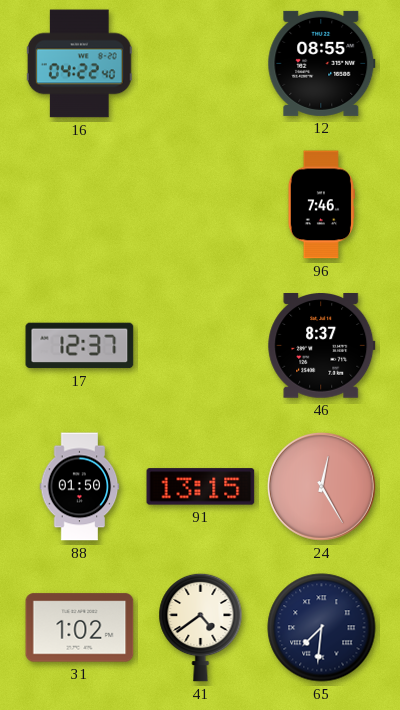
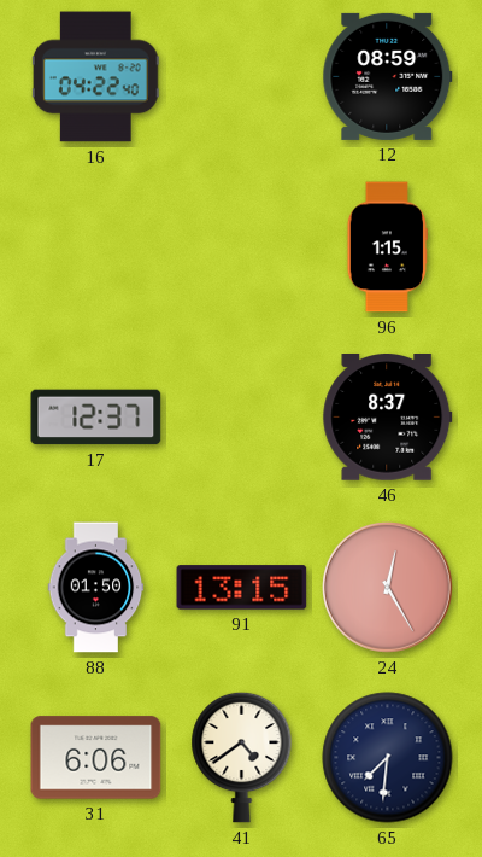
12: 08:55 -> 08:59
96: 7:46 -> 1:15
31: 1:02 -> 6:06
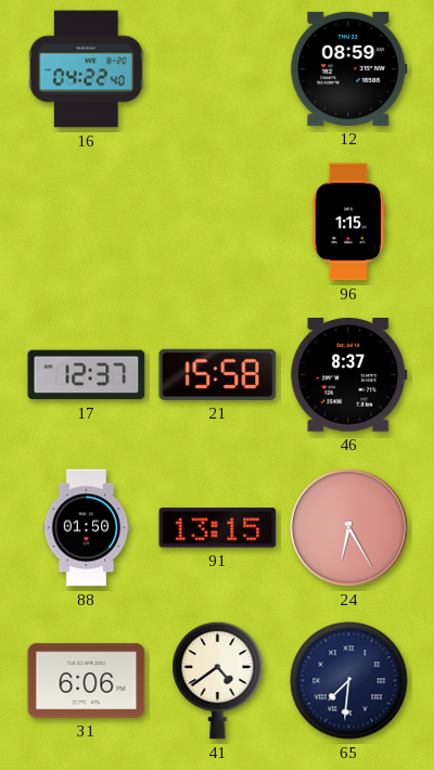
21: none -> 15:58
24: 12:25 -> 6:25
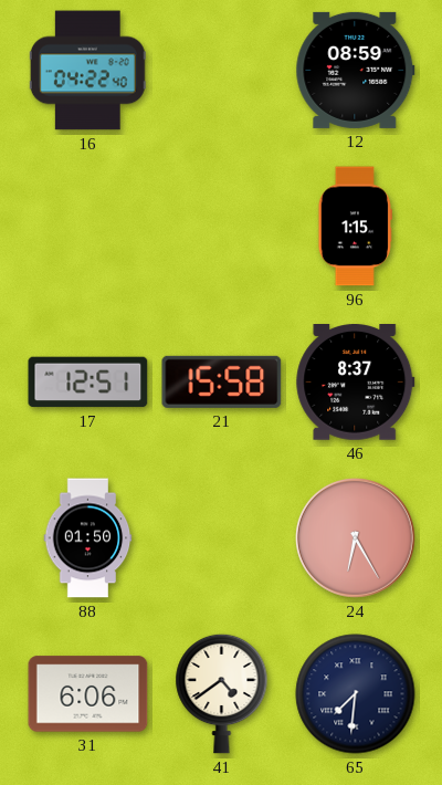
17: 12:37 -> 12:51
91: 13:15 -> none
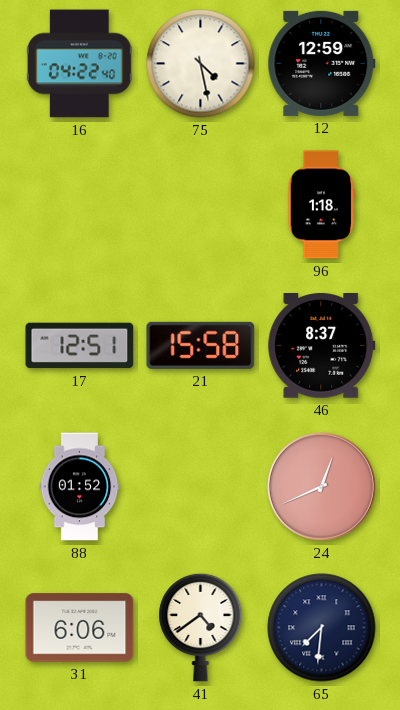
75: none -> 4:28
12: 08:59 -> 12:59
96: 1:15 -> 1:18
88: 01:50 -> 01:52
24: 6:25 -> 12:41
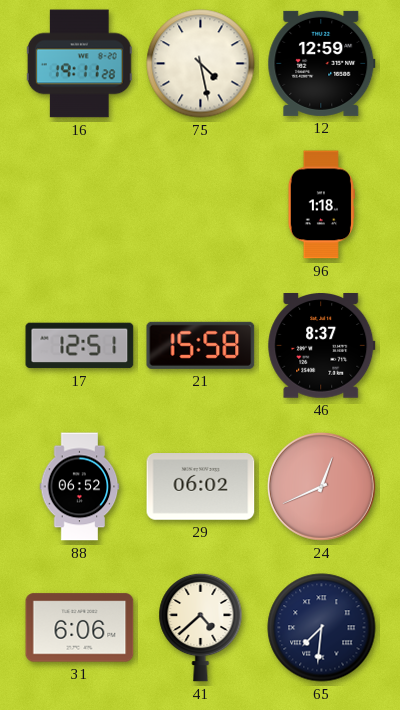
16: 04:22 -> 19:11
88: 01:52 -> 06:52
29: none -> 06:02
41: 4:39 -> 4:38
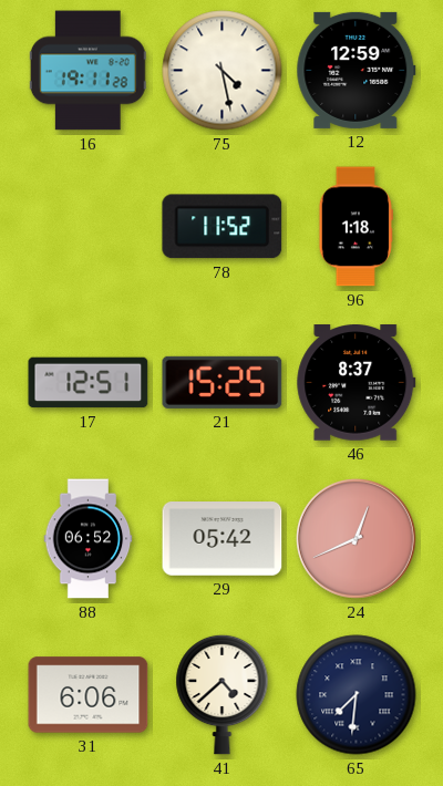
78: none -> 11:52
21: 15:58 -> 15:25
29: 06:02 -> 05:42
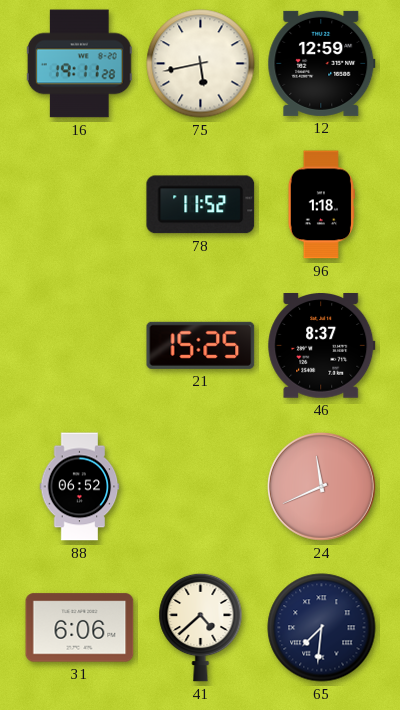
75: 4:28 -> 5:43
17: 12:51 -> none
29: 05:42 -> none
24: 12:41 -> 11:41
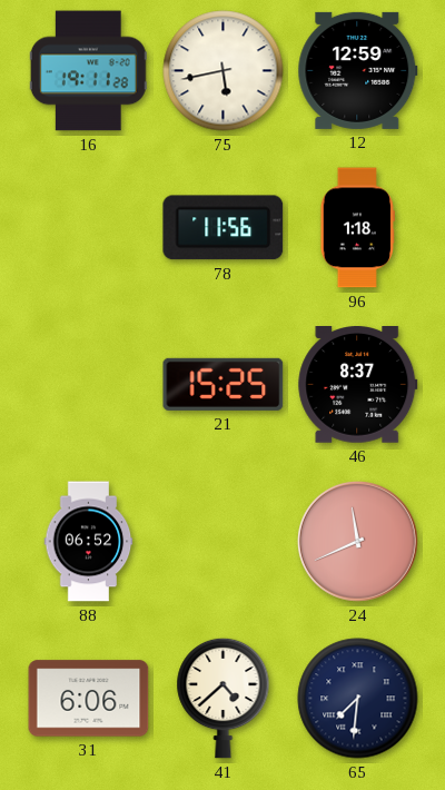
78: 11:52 -> 11:56
